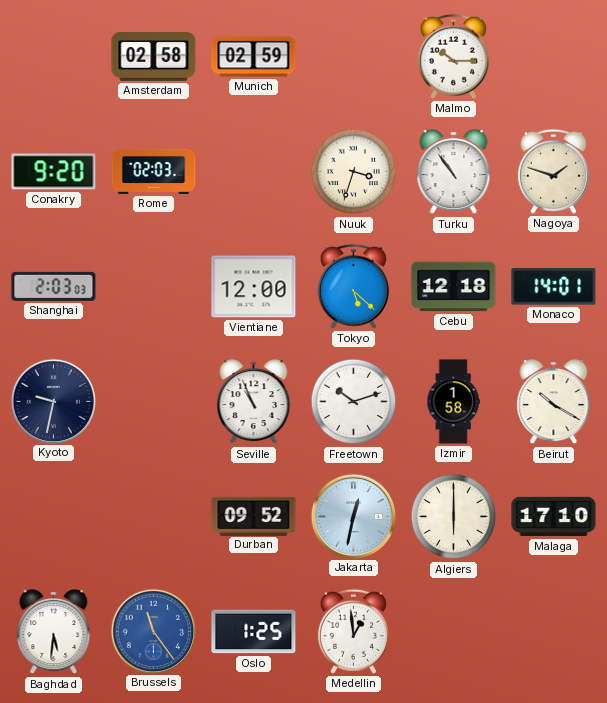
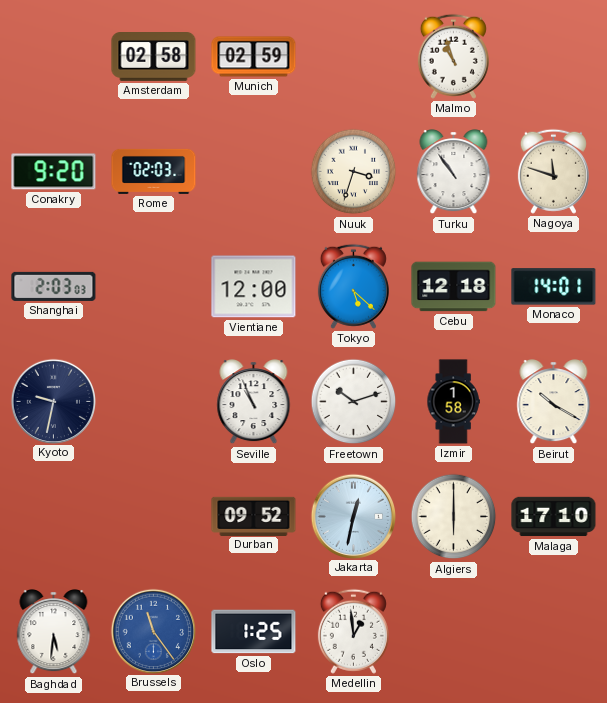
Malmo: 10:15 -> 10:57
Nagoya: 1:48 -> 11:48
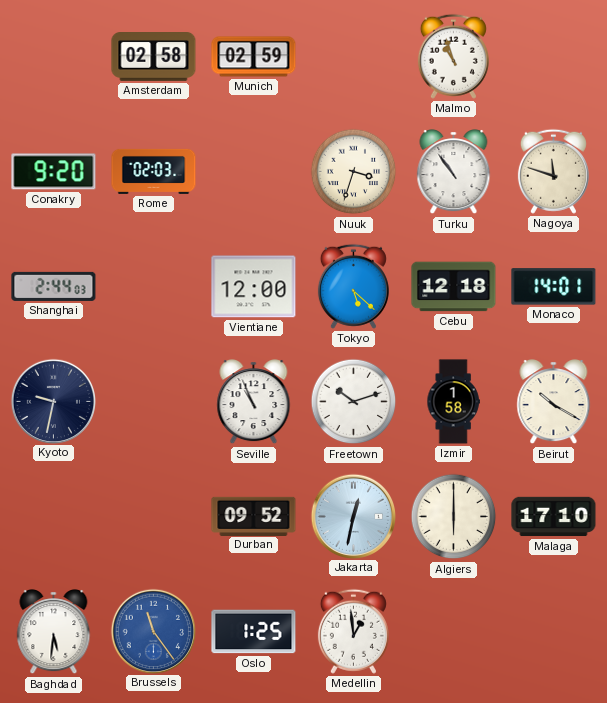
Shanghai: 2:03 -> 2:44
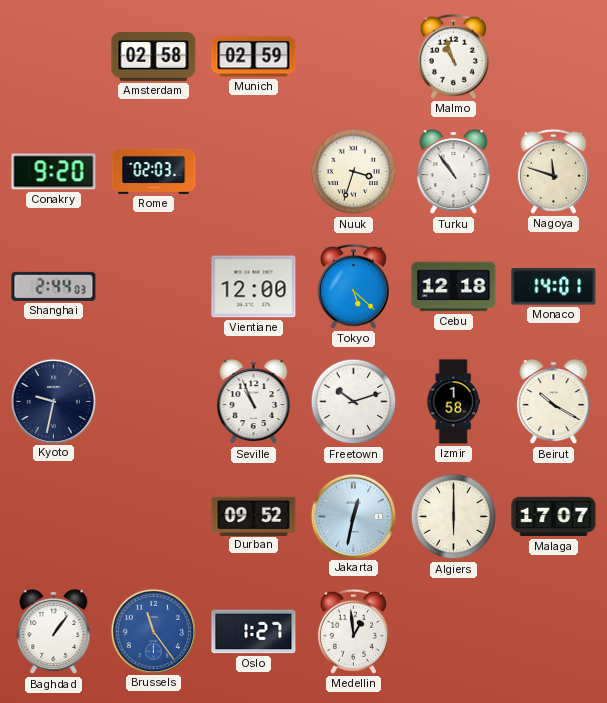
Malaga: 17:10 -> 17:07
Baghdad: 5:31 -> 1:06
Oslo: 1:25 -> 1:27
